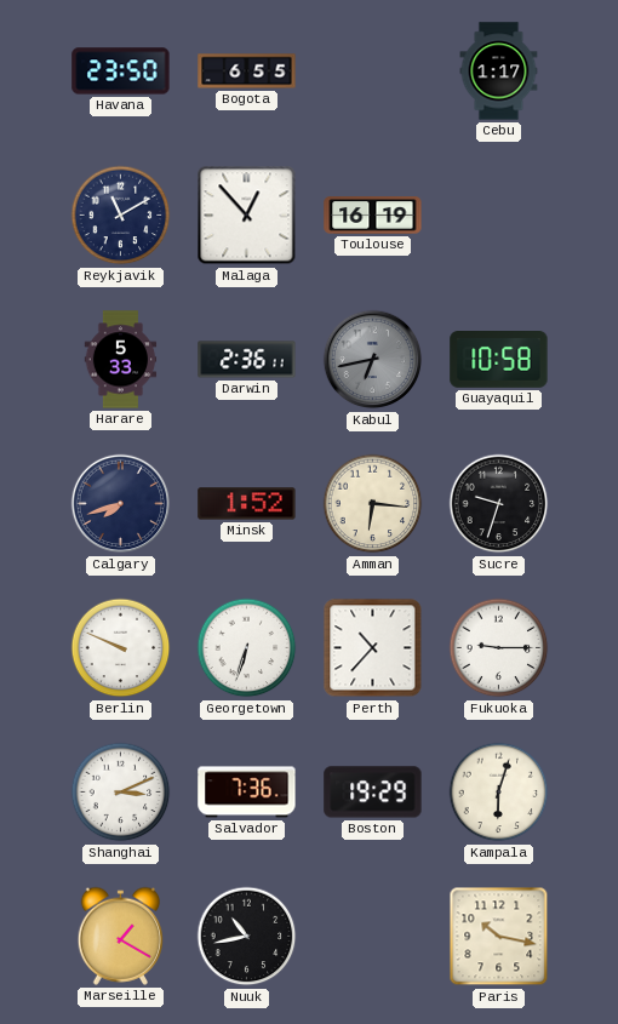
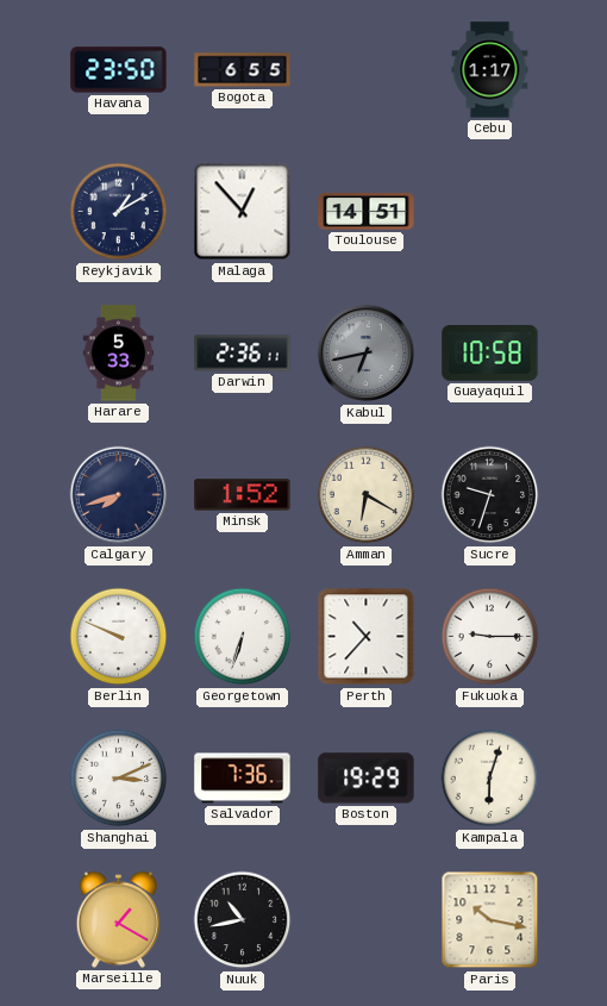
Reykjavik: 11:10 -> 1:10
Toulouse: 16:19 -> 14:51
Amman: 6:16 -> 6:20
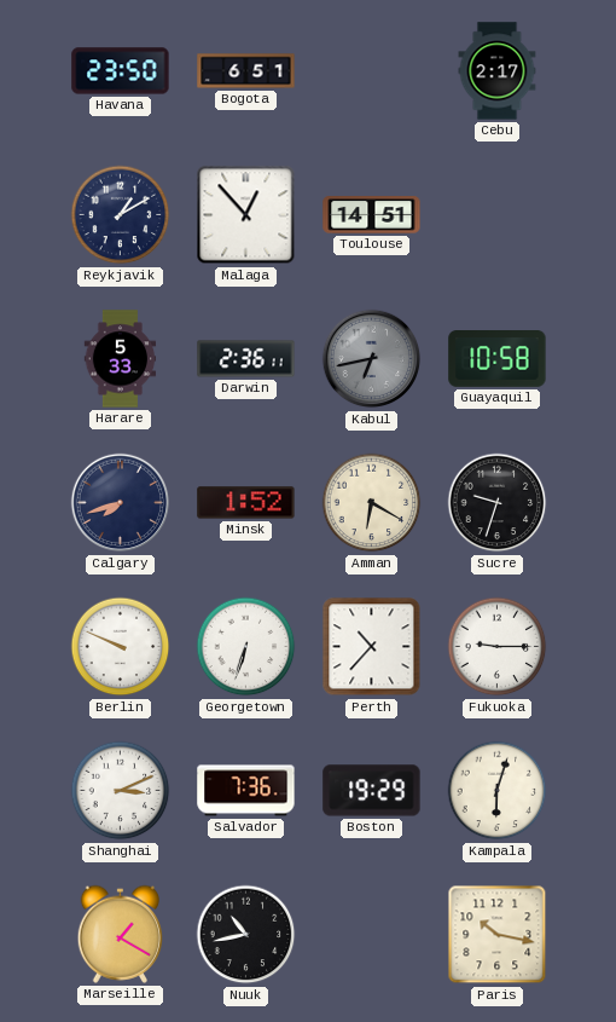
Bogota: 6:55 -> 6:51
Cebu: 1:17 -> 2:17
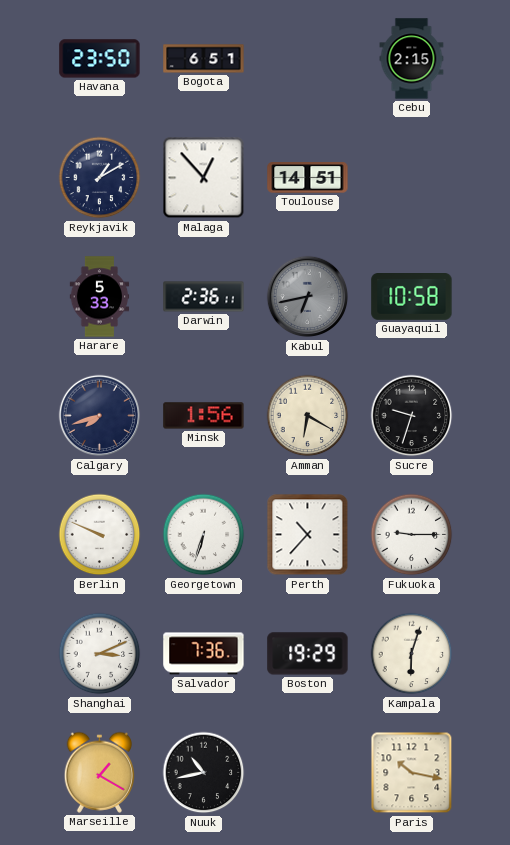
Cebu: 2:17 -> 2:15
Minsk: 1:52 -> 1:56
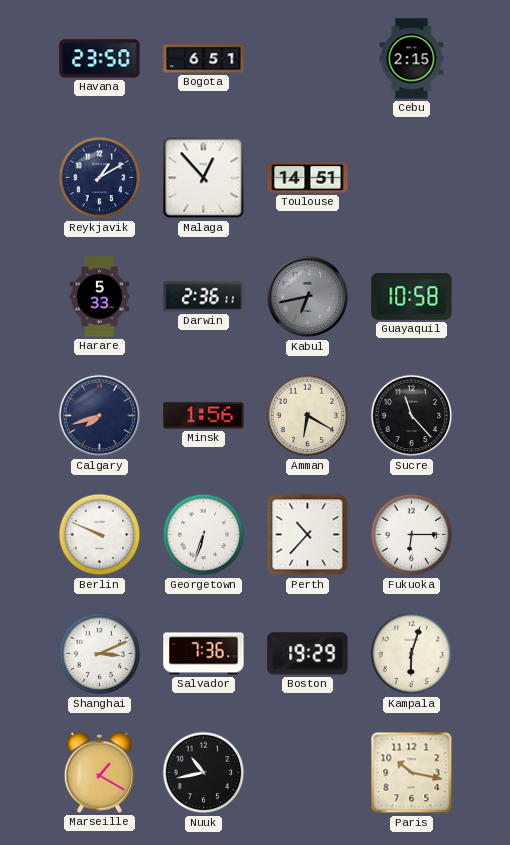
Sucre: 9:33 -> 11:23
Fukuoka: 9:15 -> 6:15
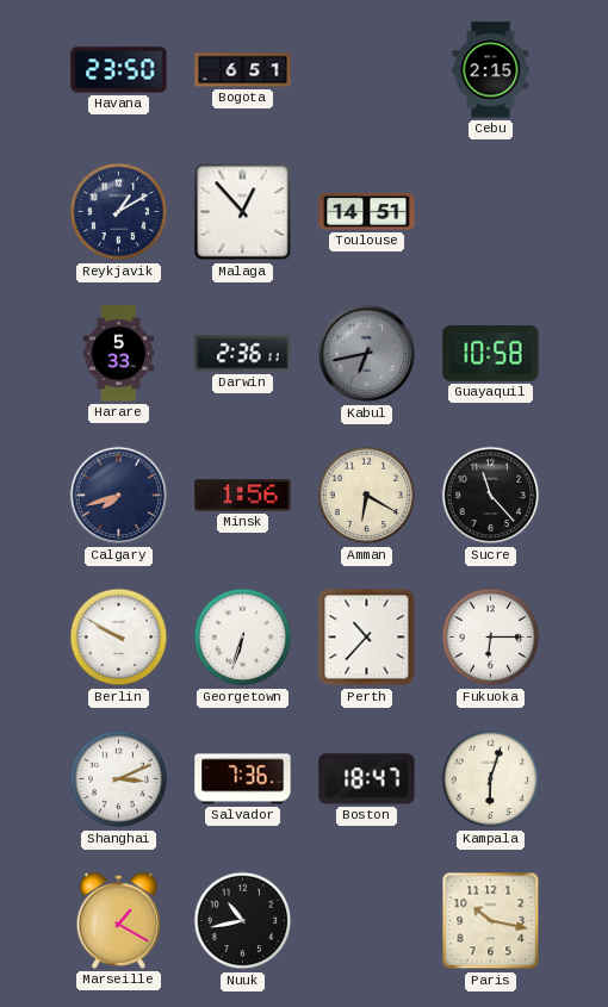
Berlin: 9:49 -> 9:50
Boston: 19:29 -> 18:47
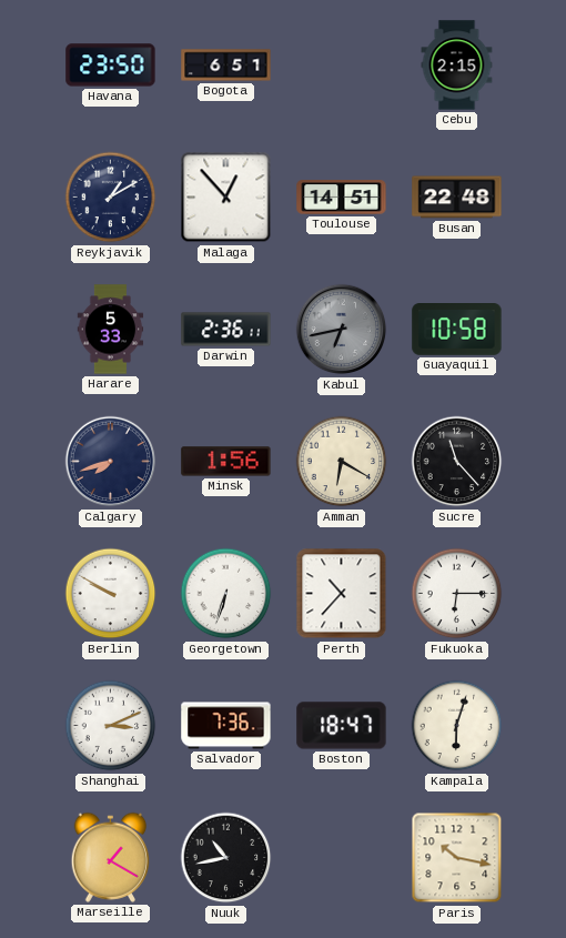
Busan: none -> 22:48
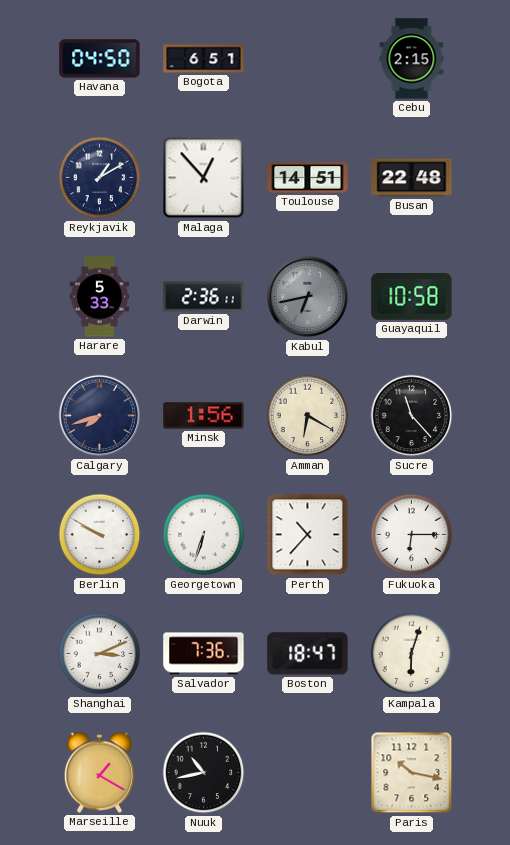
Havana: 23:50 -> 04:50
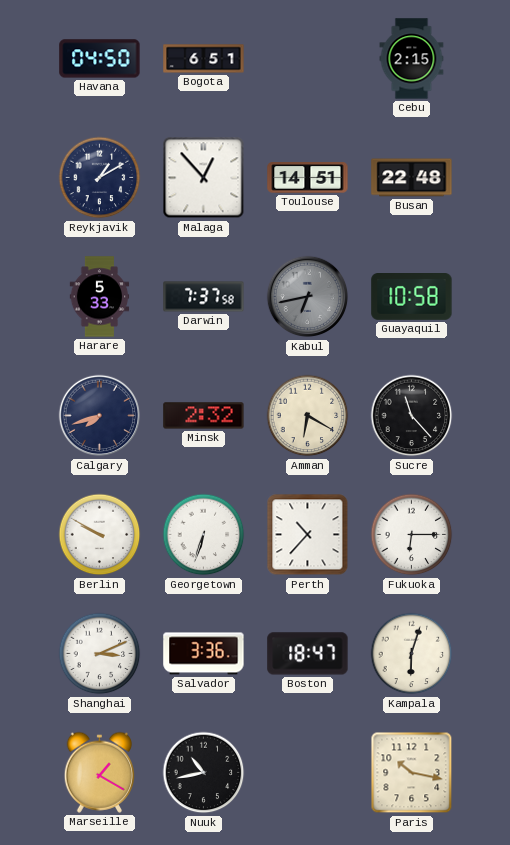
Darwin: 2:36 -> 7:37
Minsk: 1:56 -> 2:32
Salvador: 7:36 -> 3:36
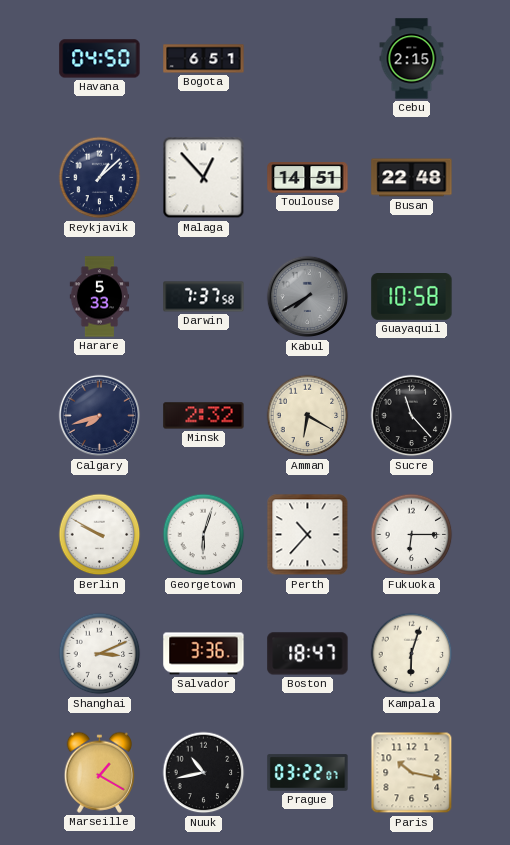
Reykjavik: 1:10 -> 1:08
Kabul: 6:43 -> 7:40
Georgetown: 6:33 -> 6:03
Prague: none -> 03:22
